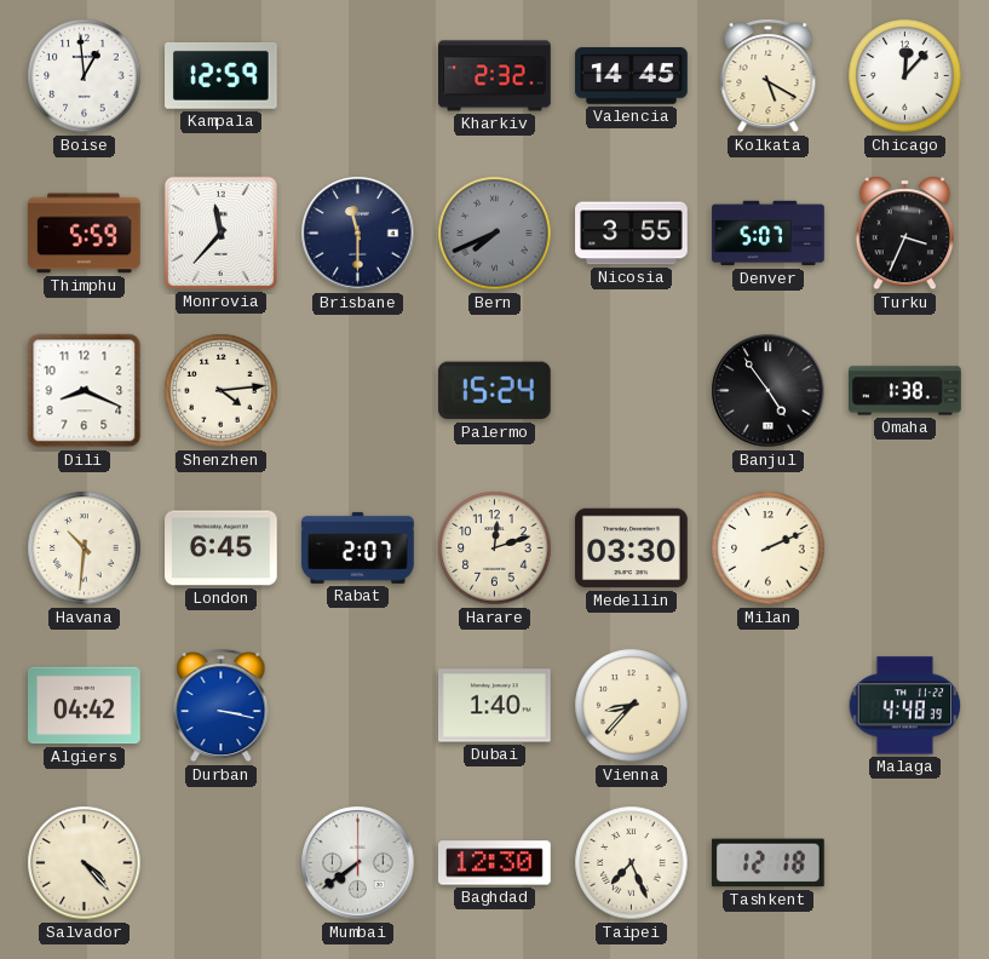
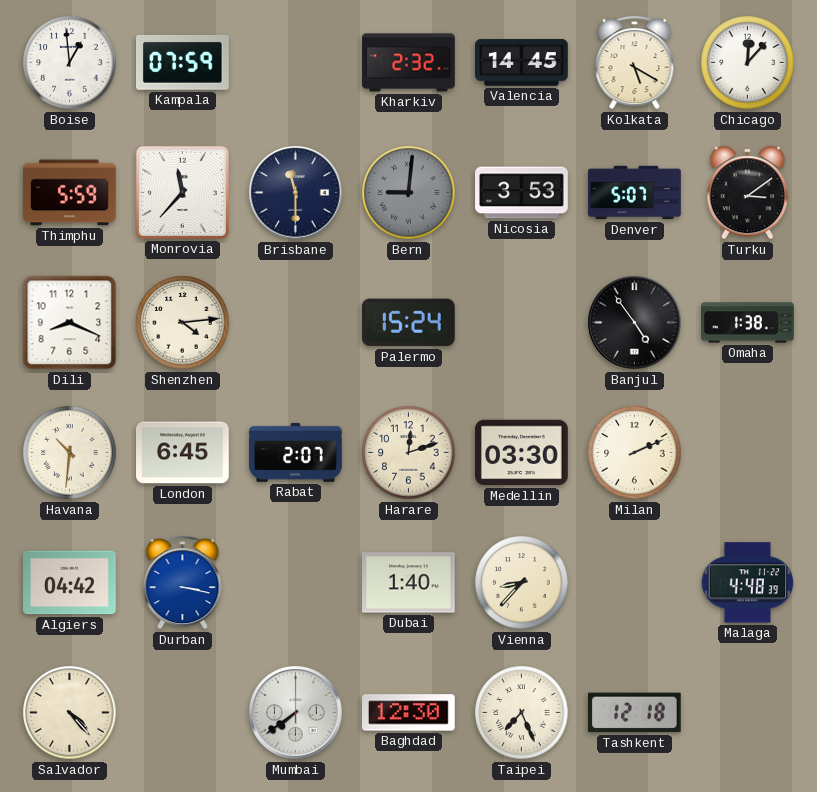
Kampala: 12:59 -> 07:59
Bern: 7:41 -> 9:01
Nicosia: 3:55 -> 3:53
Turku: 3:34 -> 3:09
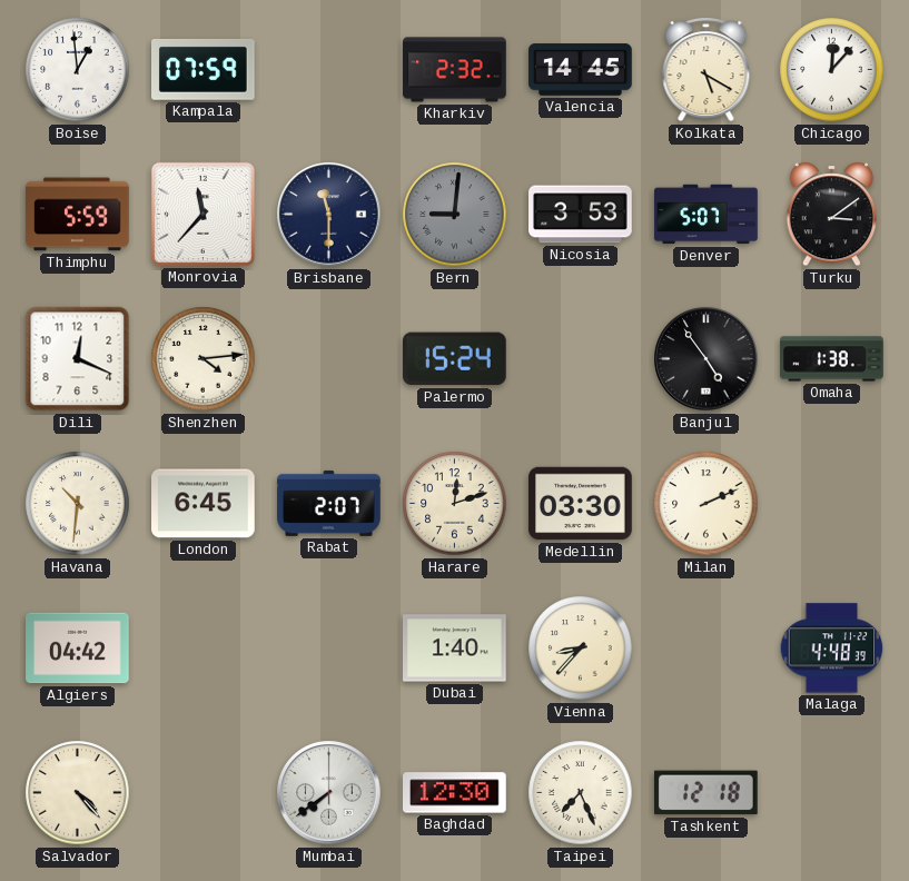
Dili: 8:19 -> 12:19
Durban: 3:17 -> none
